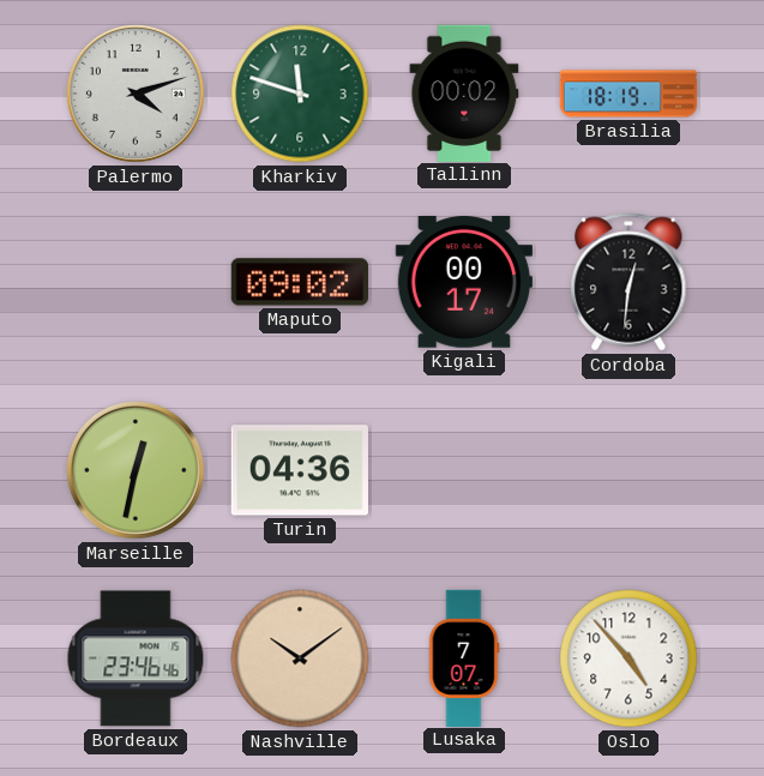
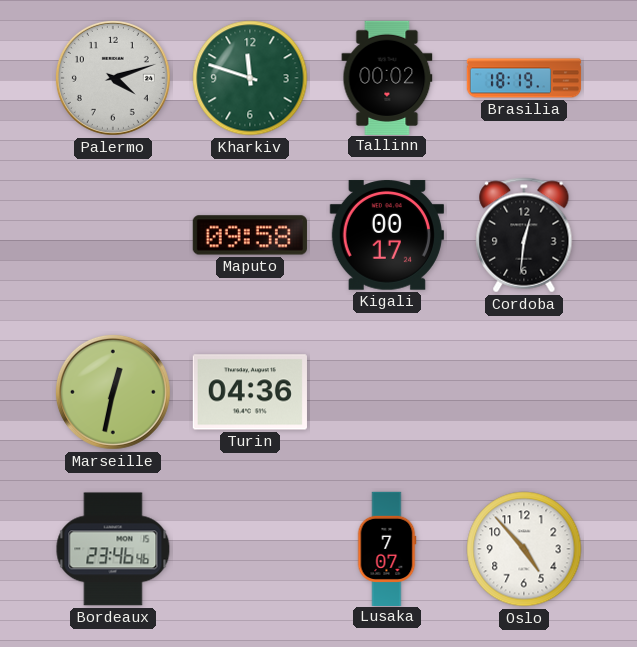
Maputo: 09:02 -> 09:58
Nashville: 10:09 -> none
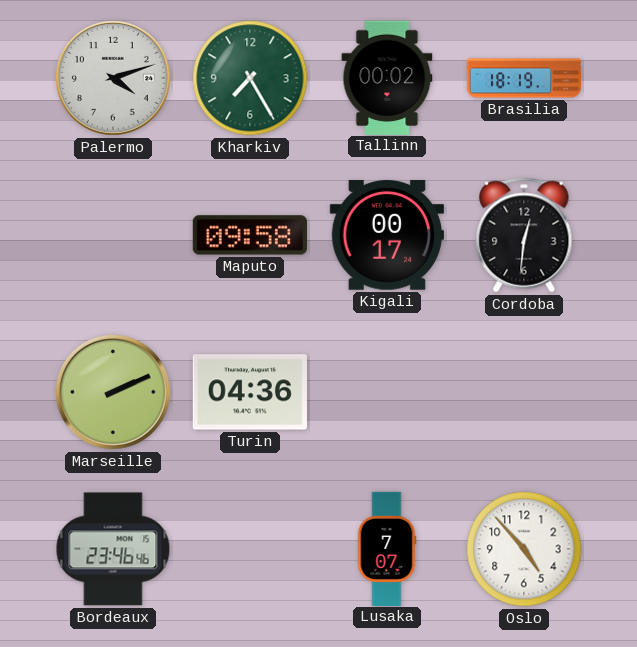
Kharkiv: 11:48 -> 7:25
Marseille: 12:32 -> 2:11
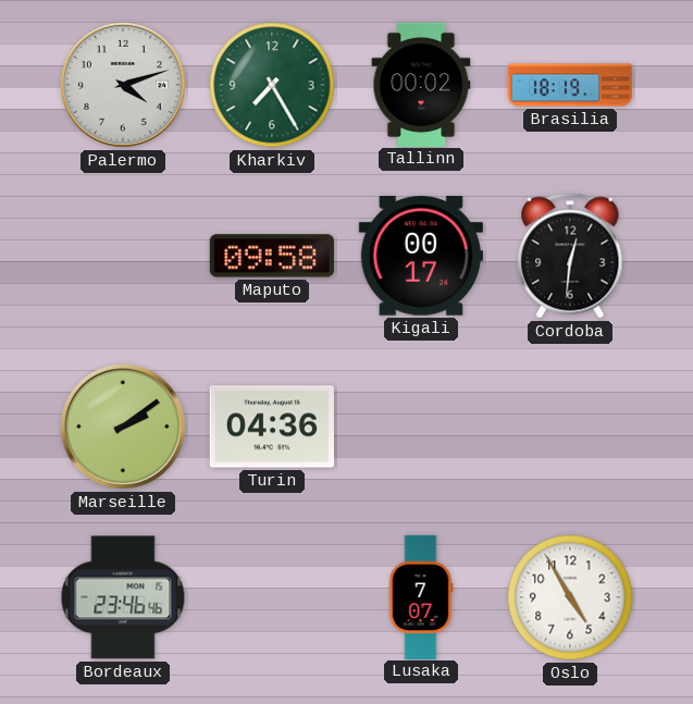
Marseille: 2:11 -> 2:09
Oslo: 4:53 -> 4:55
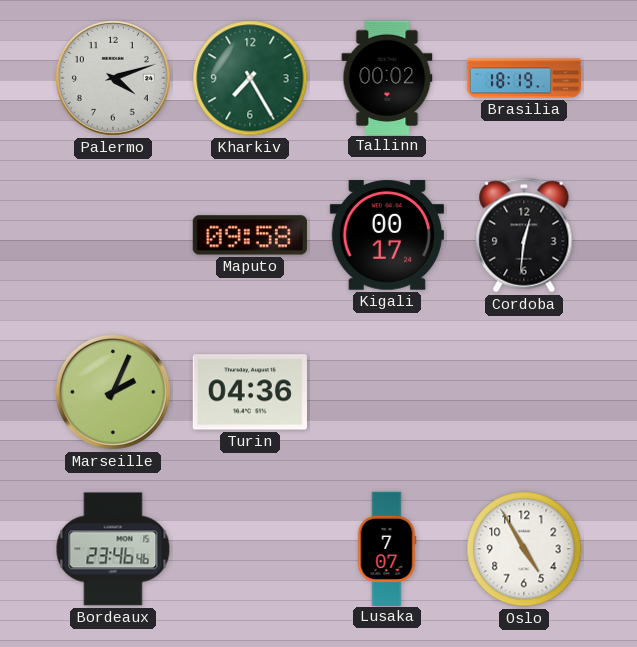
Marseille: 2:09 -> 2:04
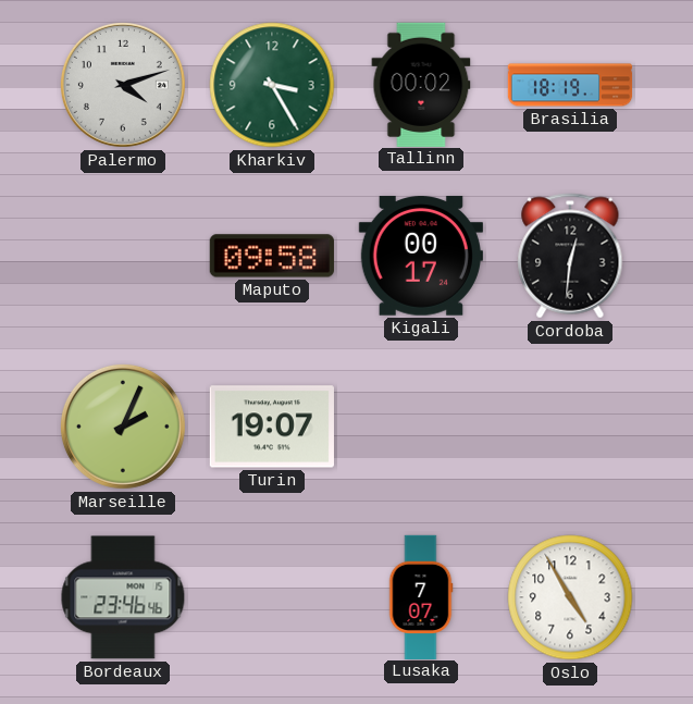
Kharkiv: 7:25 -> 3:25
Turin: 04:36 -> 19:07
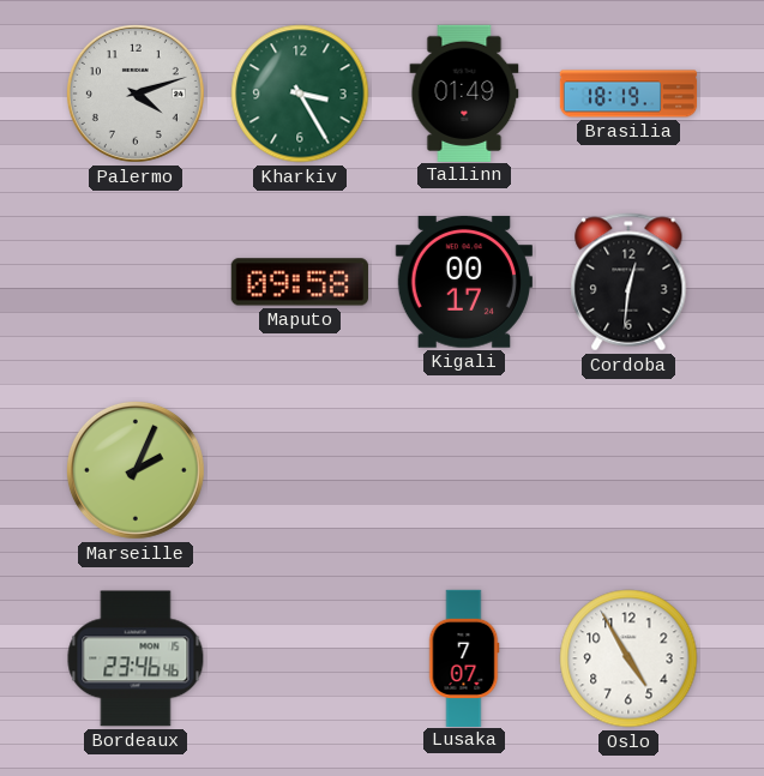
Tallinn: 00:02 -> 01:49
Turin: 19:07 -> none
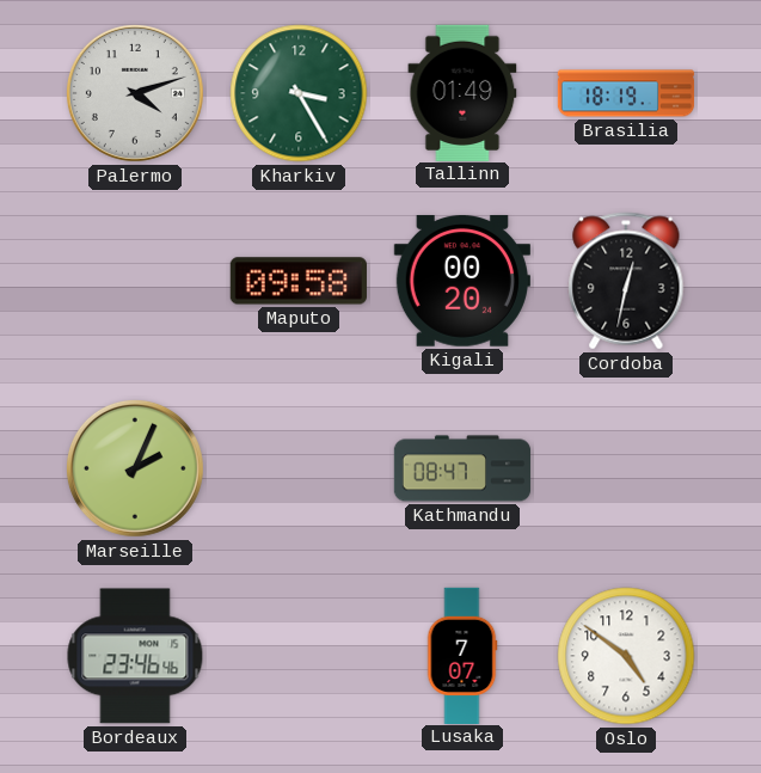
Kigali: 00:17 -> 00:20
Cordoba: 12:31 -> 12:32
Kathmandu: none -> 08:47
Oslo: 4:55 -> 4:51
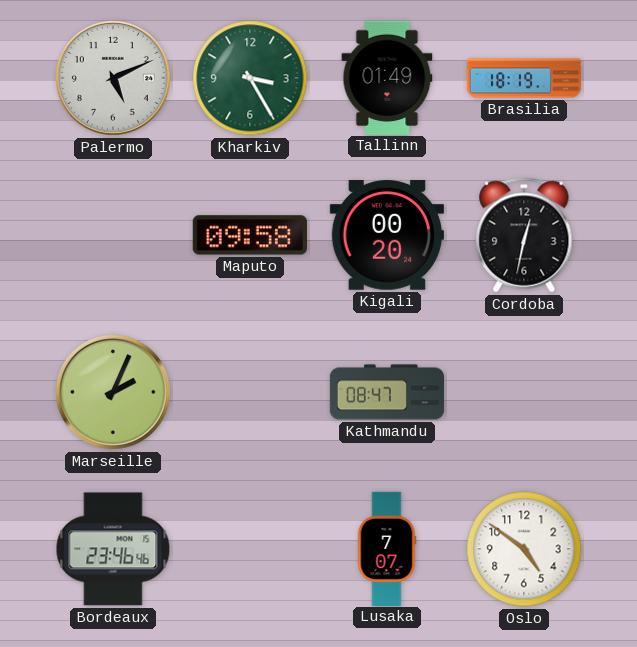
Palermo: 4:12 -> 5:11
